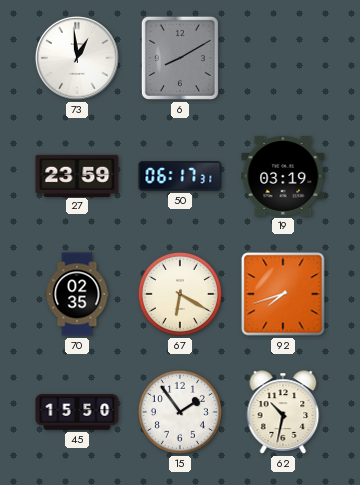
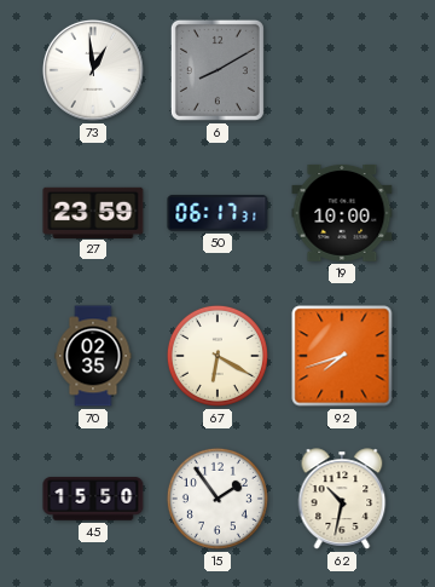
19: 03:19 -> 10:00
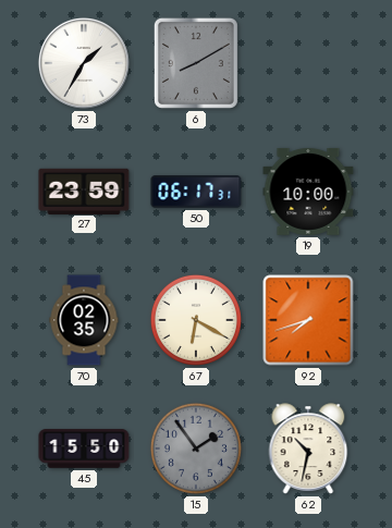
73: 12:59 -> 1:35
15 dial: white -> grey
